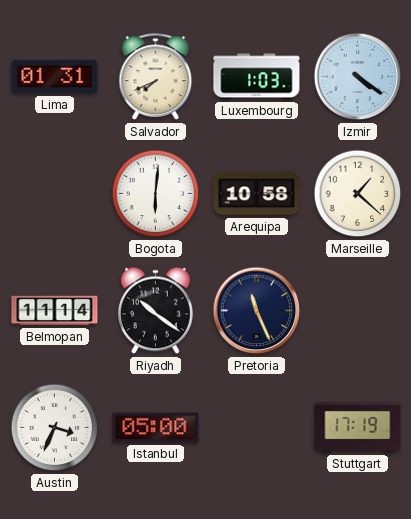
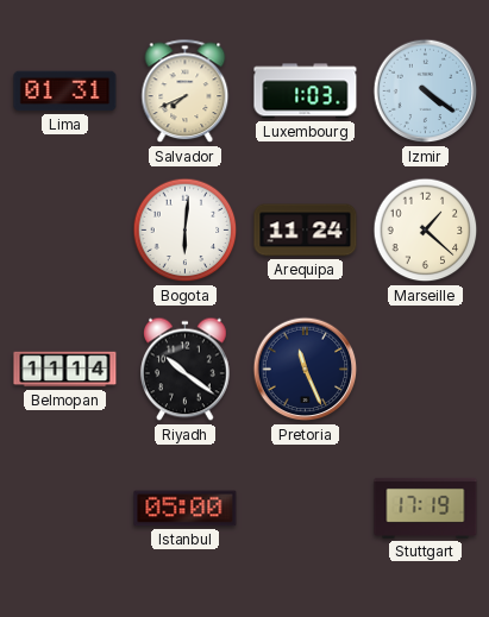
Arequipa: 10:58 -> 11:24
Austin: 3:34 -> none
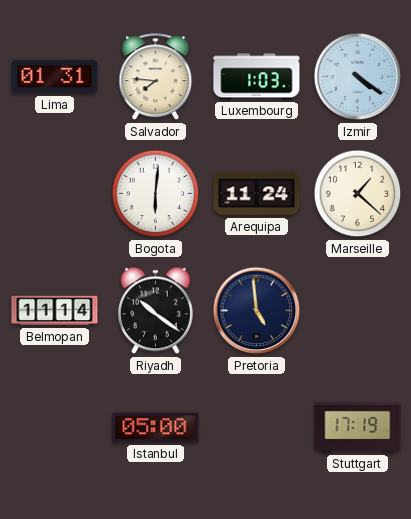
Salvador: 7:41 -> 7:46
Pretoria: 11:26 -> 4:59
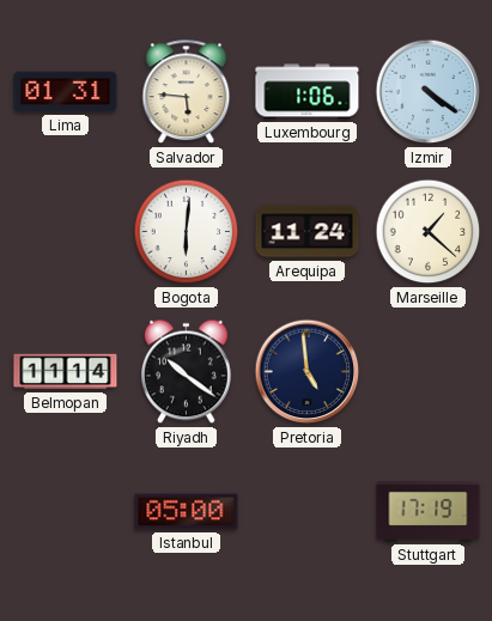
Salvador: 7:46 -> 5:46
Luxembourg: 1:03 -> 1:06
